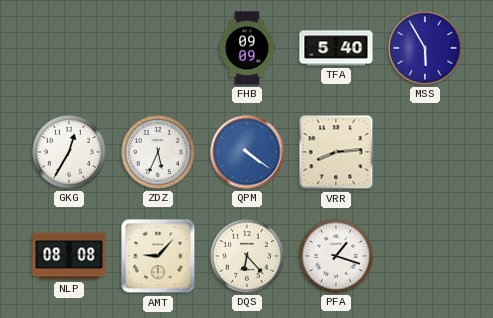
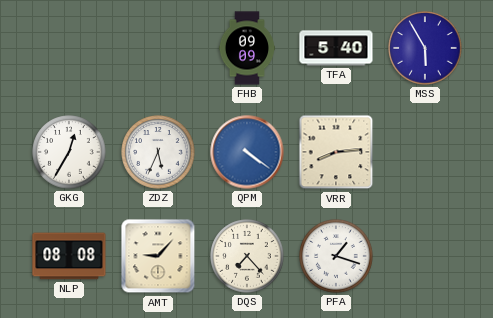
DQS: 6:23 -> 7:23
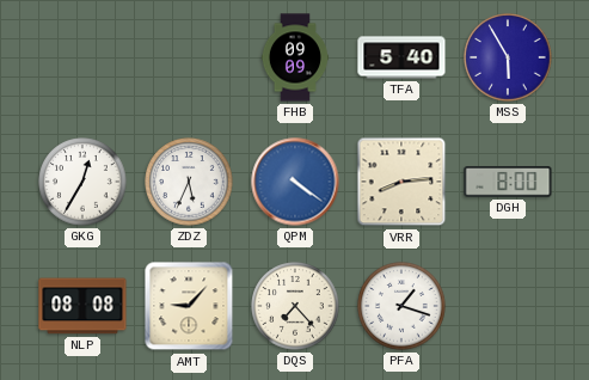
DGH: none -> 8:00
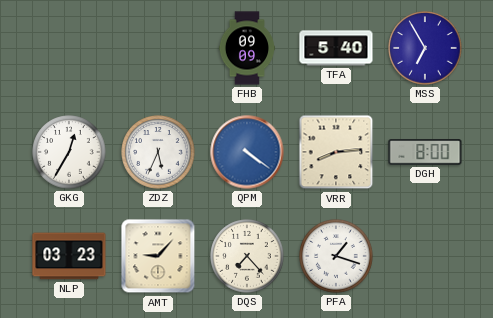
MSS: 5:55 -> 6:55
NLP: 08:08 -> 03:23
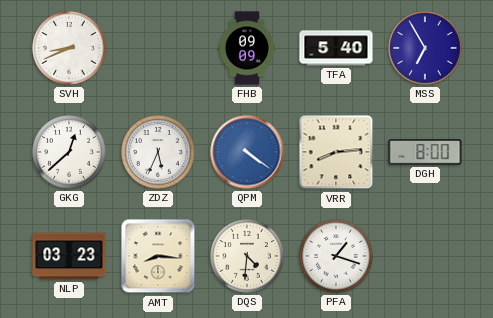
SVH: none -> 8:41
GKG: 12:35 -> 12:38
AMT: 9:07 -> 8:16
DQS: 7:23 -> 4:31
